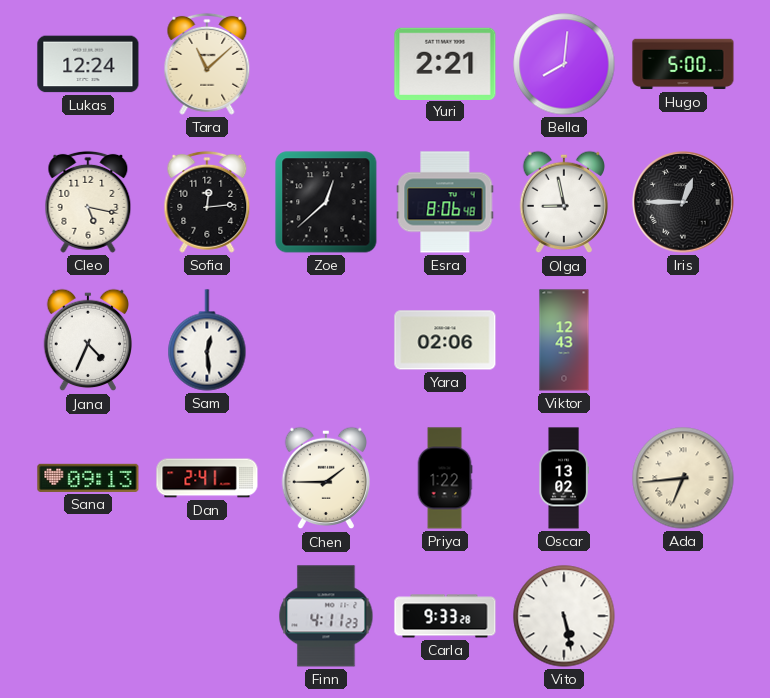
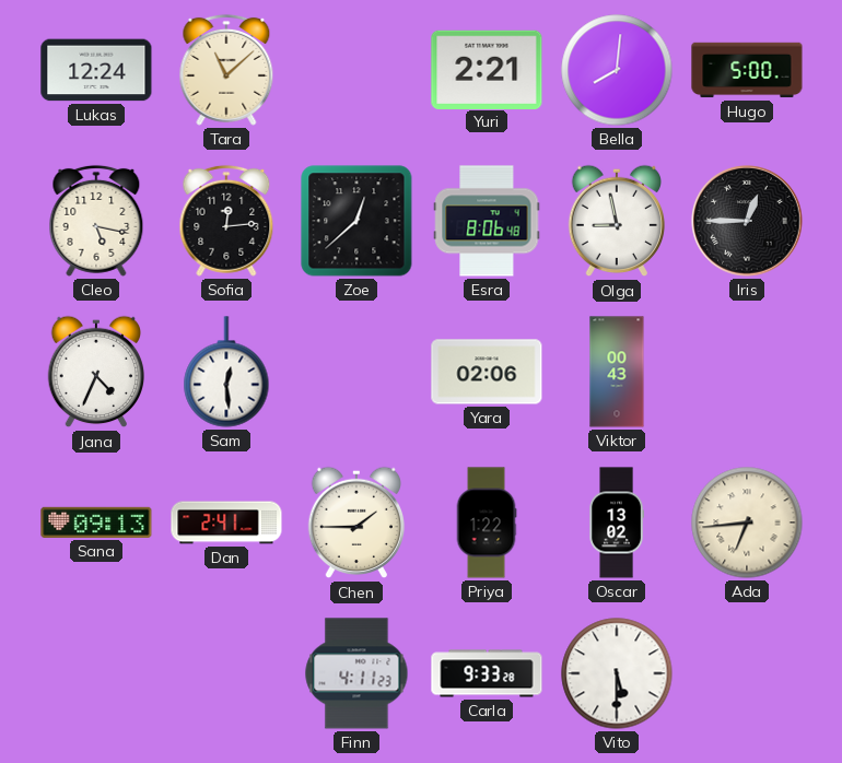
Viktor: 12:43 -> 00:43
Vito: 5:28 -> 5:30
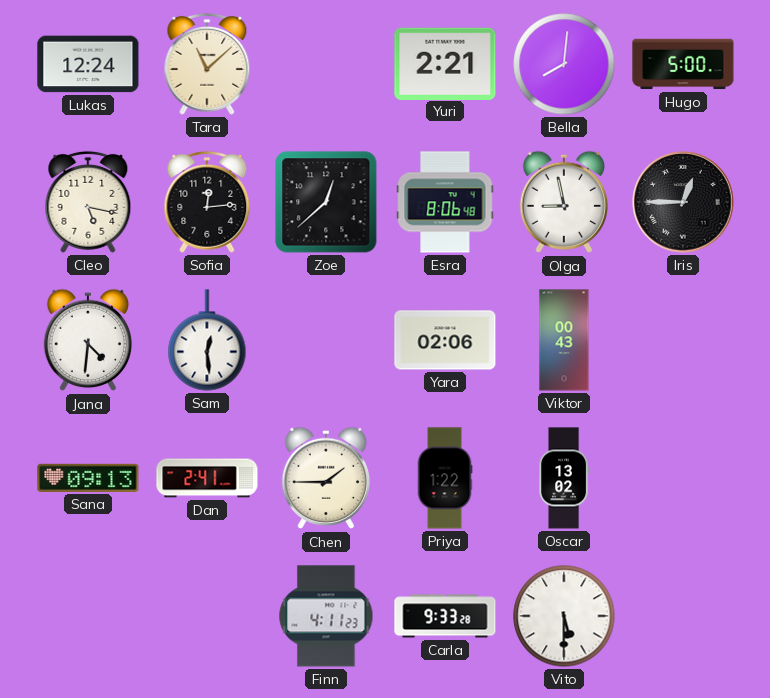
Jana: 4:34 -> 4:31
Ada: 6:44 -> none
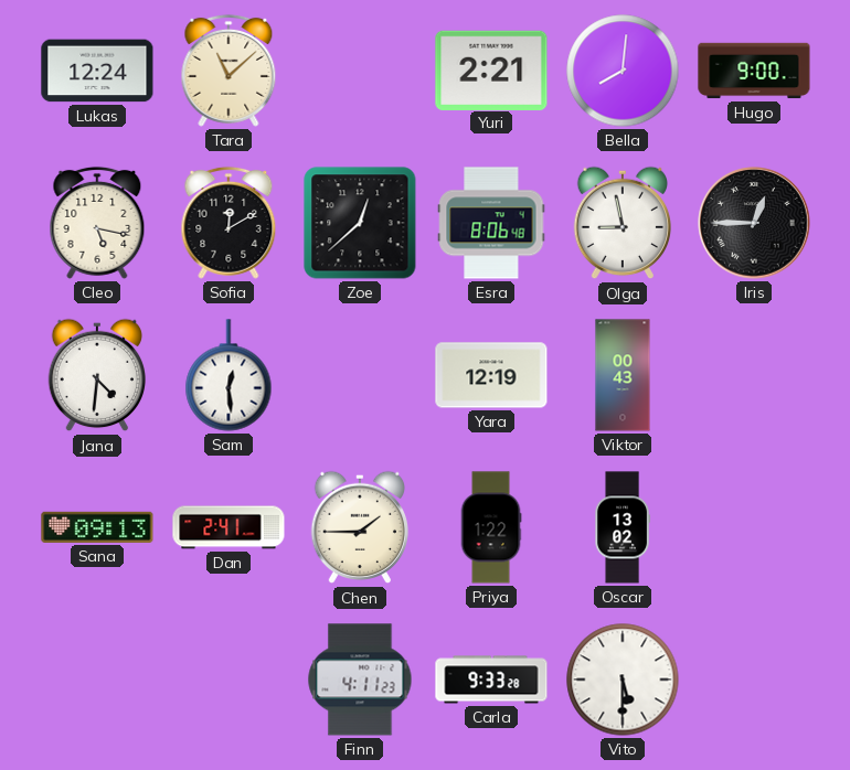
Hugo: 5:00 -> 9:00
Sofia: 12:14 -> 12:10
Yara: 02:06 -> 12:19
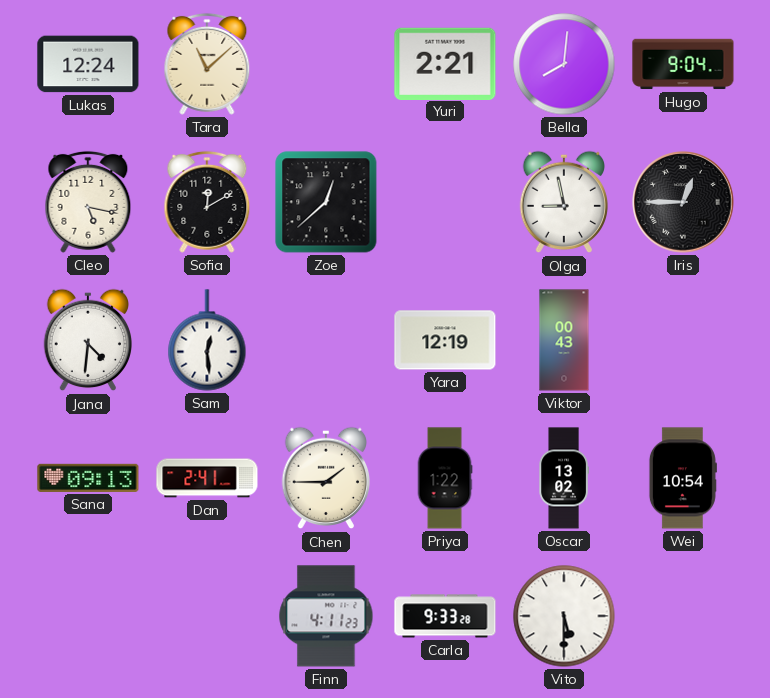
Hugo: 9:00 -> 9:04
Esra: 8:06 -> none
Wei: none -> 10:54
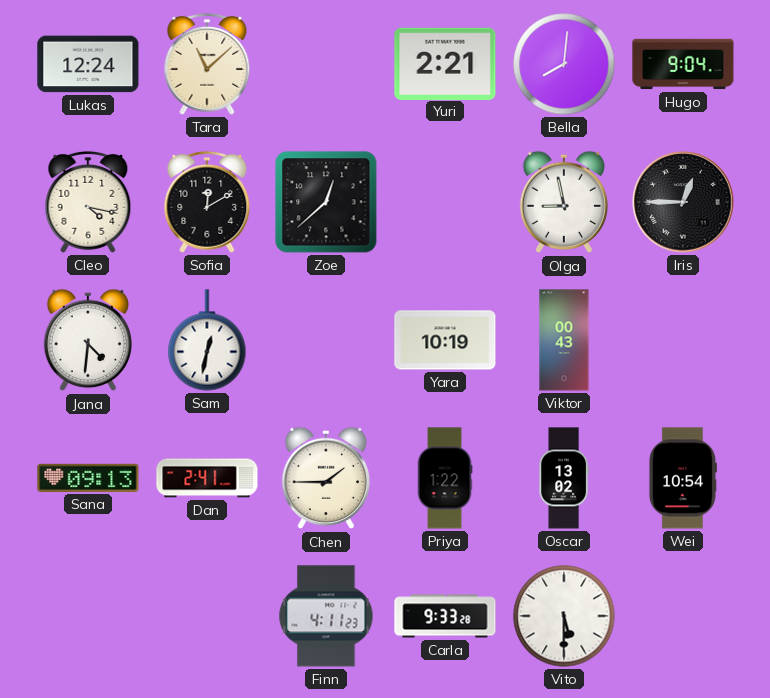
Cleo: 5:17 -> 4:17
Sam: 12:29 -> 12:32
Yara: 12:19 -> 10:19
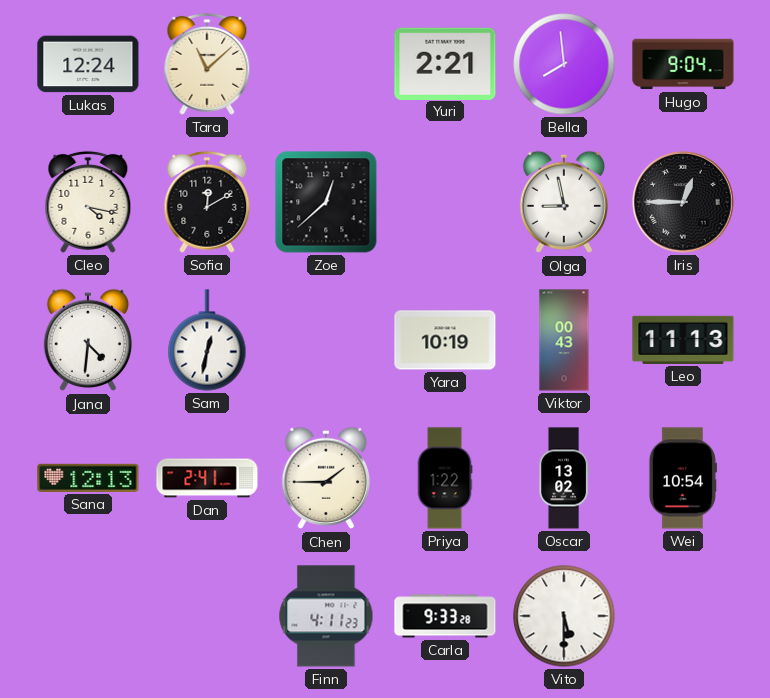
Bella: 8:01 -> 7:59
Leo: none -> 11:13
Sana: 09:13 -> 12:13
